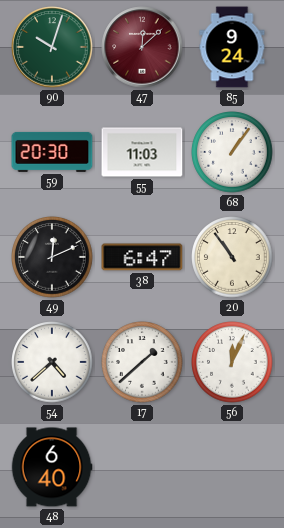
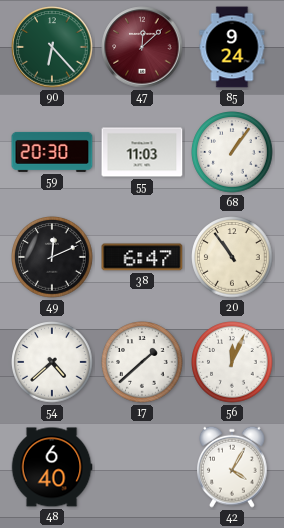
90: 10:03 -> 6:23
42: none -> 4:05
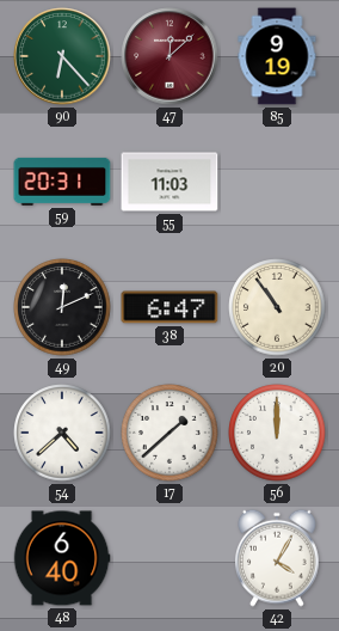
85: 9:24 -> 9:19
59: 20:30 -> 20:31
68: 1:06 -> none
56: 12:04 -> 12:00
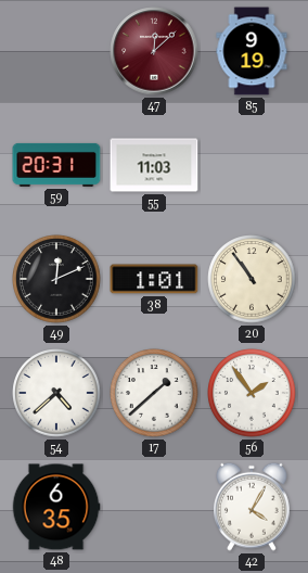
90: 6:23 -> none
38: 6:47 -> 1:01
56: 12:00 -> 1:54
48: 6:40 -> 6:35
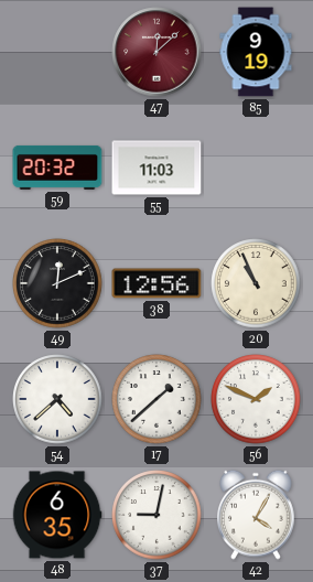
59: 20:31 -> 20:32
38: 1:01 -> 12:56
20: 10:54 -> 10:56
56: 1:54 -> 1:49
37: none -> 9:02
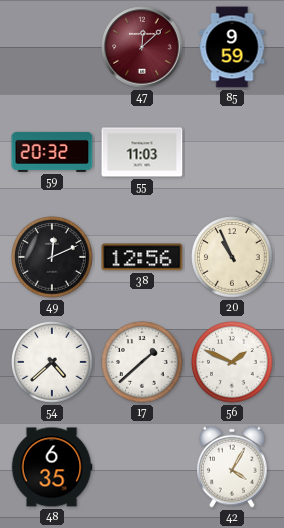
85: 9:19 -> 9:59
37: 9:02 -> none
